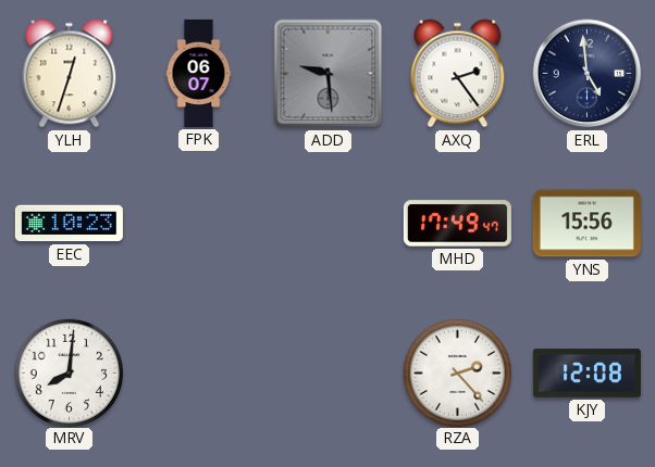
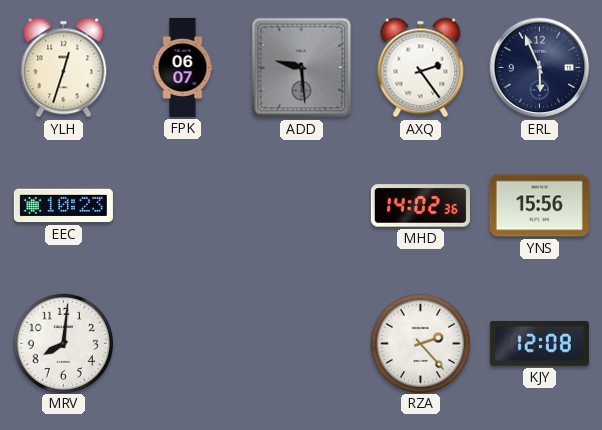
ERL: 4:59 -> 5:56
MHD: 17:49 -> 14:02
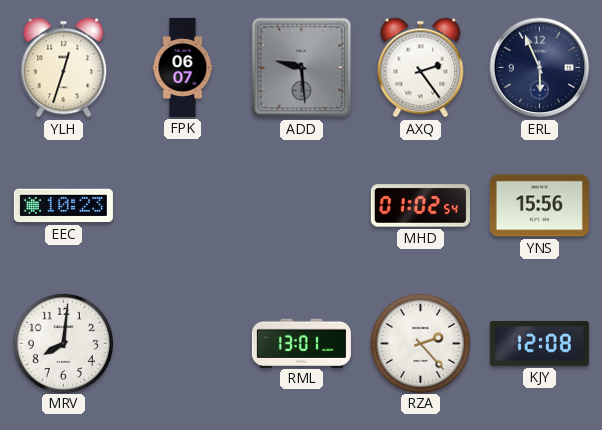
MHD: 14:02 -> 01:02
RML: none -> 13:01
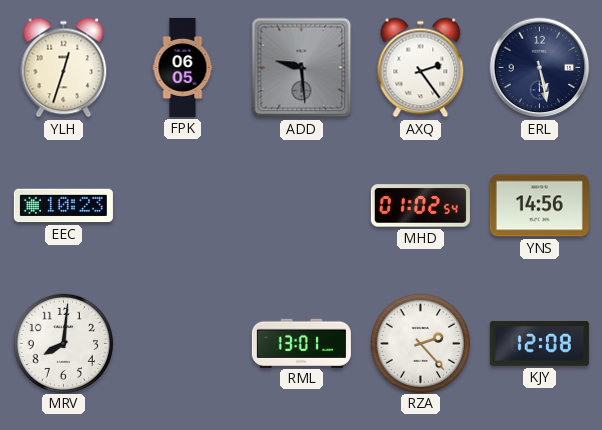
FPK: 06:07 -> 06:05
ERL: 5:56 -> 5:28
YNS: 15:56 -> 14:56
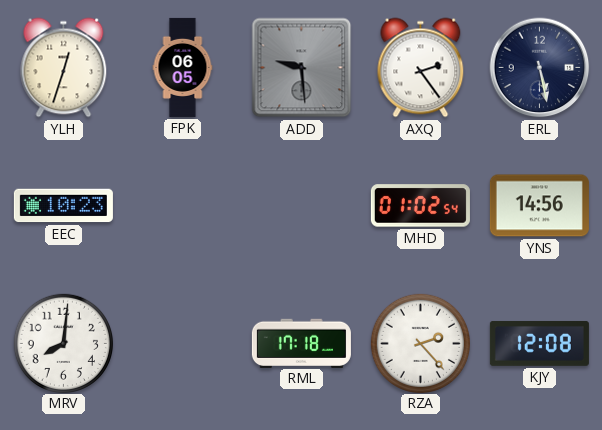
RML: 13:01 -> 17:18
